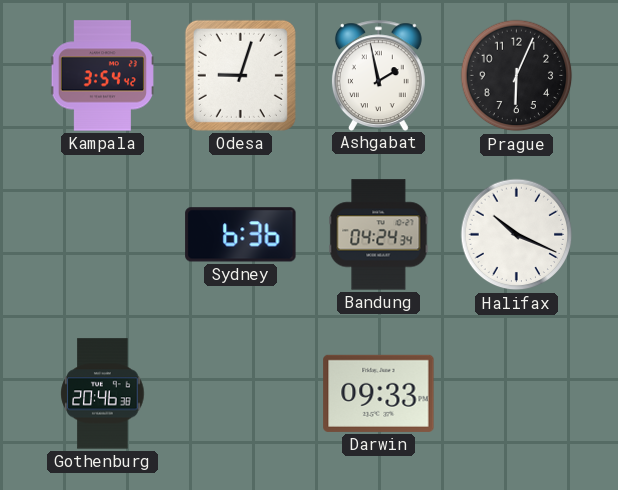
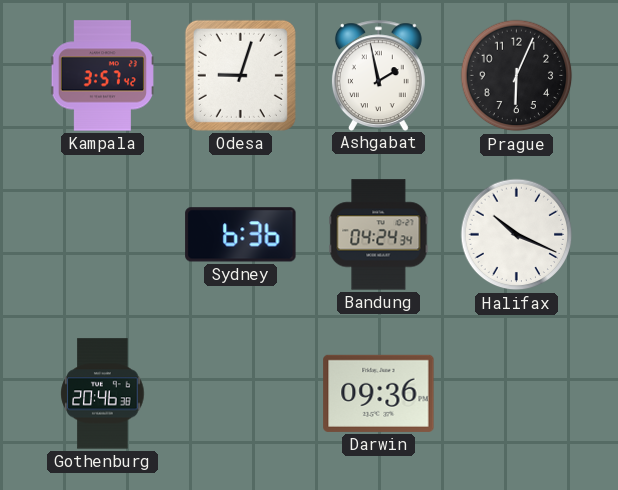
Kampala: 3:54 -> 3:57
Darwin: 09:33 -> 09:36
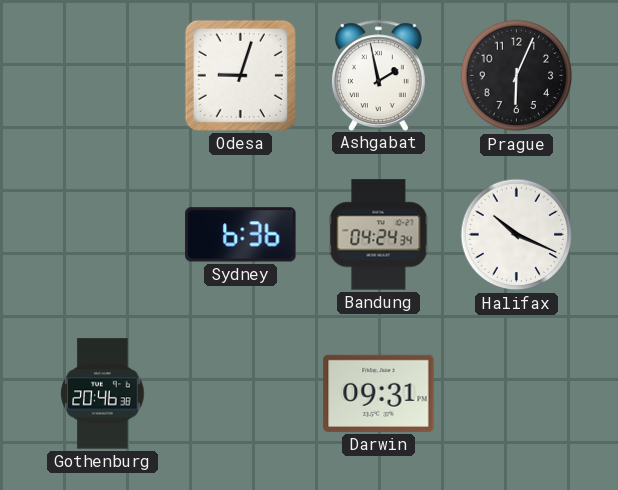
Kampala: 3:57 -> none
Darwin: 09:36 -> 09:31
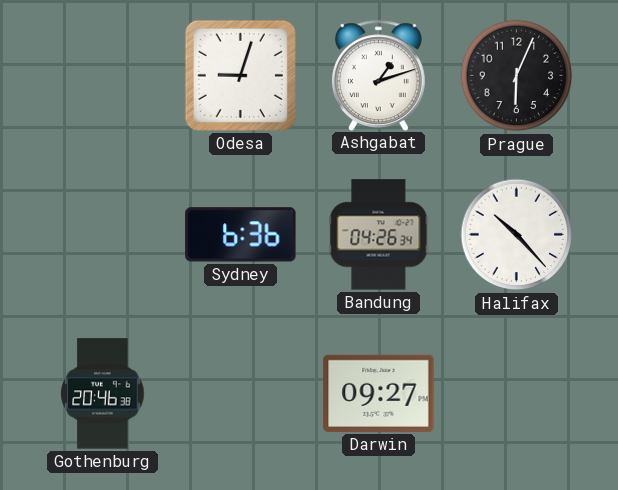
Ashgabat: 1:58 -> 1:12
Bandung: 04:24 -> 04:26
Halifax: 10:19 -> 10:23
Darwin: 09:31 -> 09:27
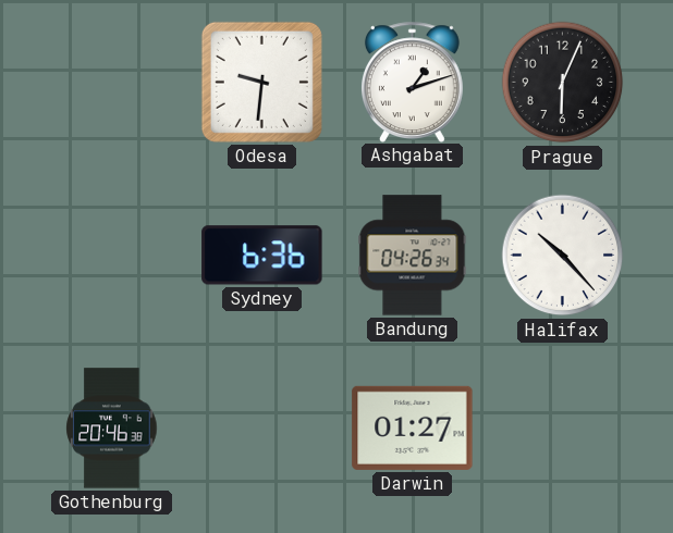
Odesa: 9:03 -> 9:31
Darwin: 09:27 -> 01:27
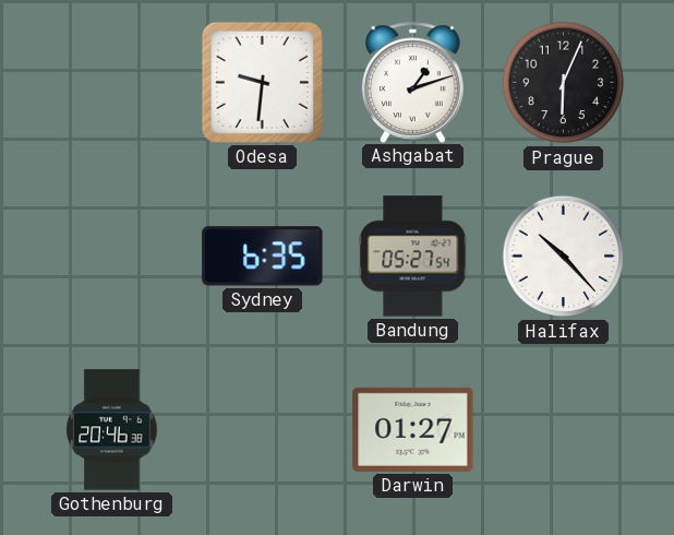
Sydney: 6:36 -> 6:35
Bandung: 04:26 -> 05:27
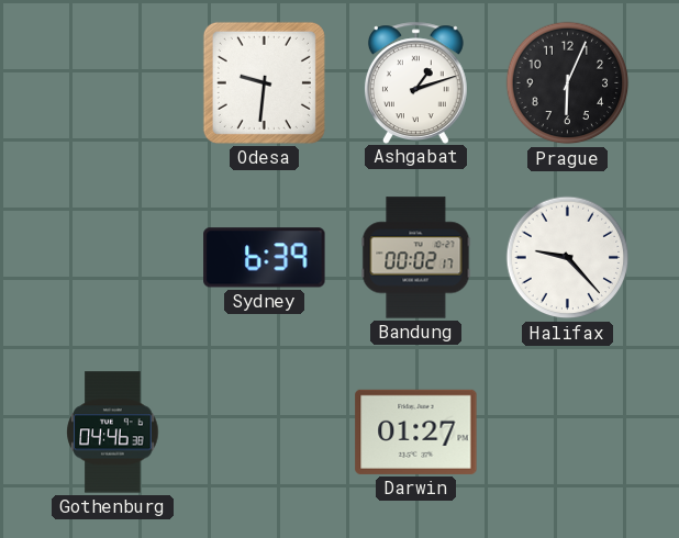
Sydney: 6:35 -> 6:39
Bandung: 05:27 -> 00:02
Halifax: 10:23 -> 9:23
Gothenburg: 20:46 -> 04:46
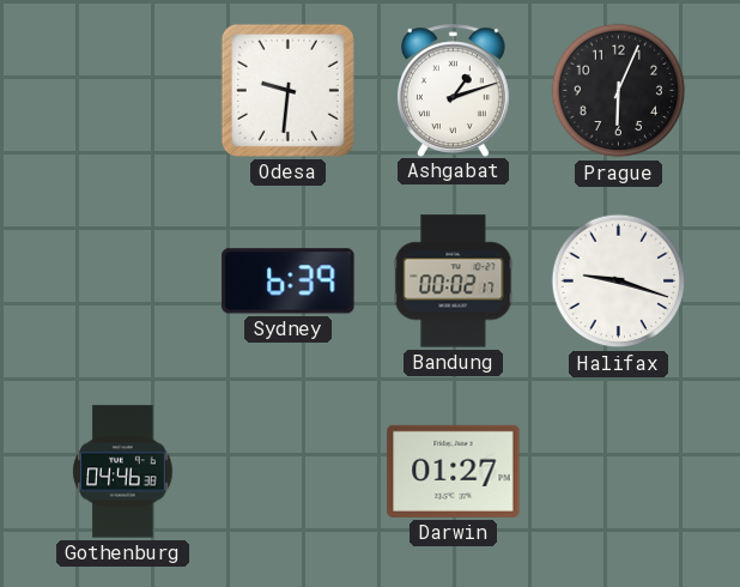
Halifax: 9:23 -> 9:18
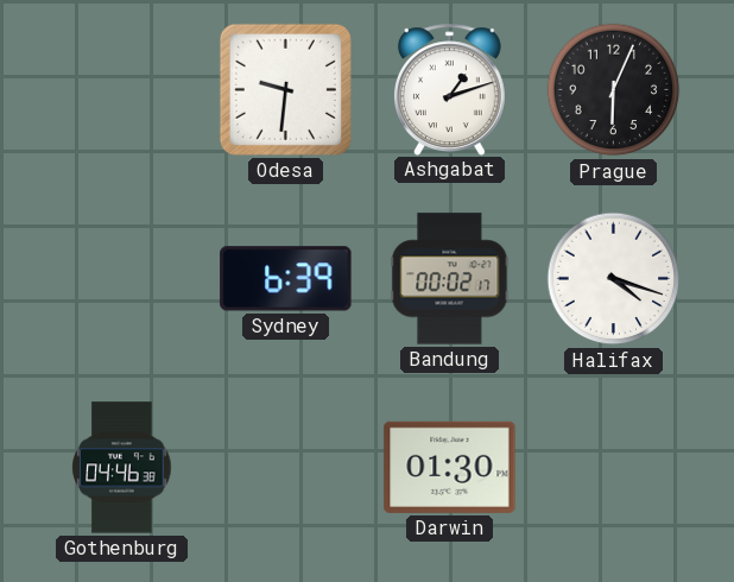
Halifax: 9:18 -> 4:18
Darwin: 01:27 -> 01:30
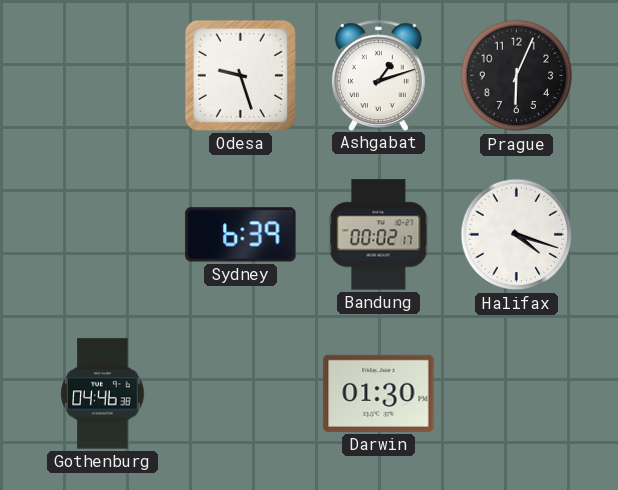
Odesa: 9:31 -> 9:27
